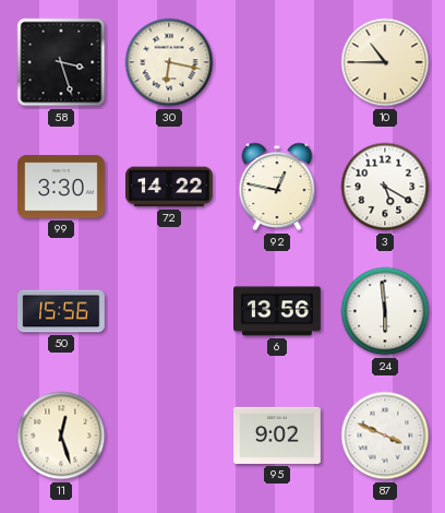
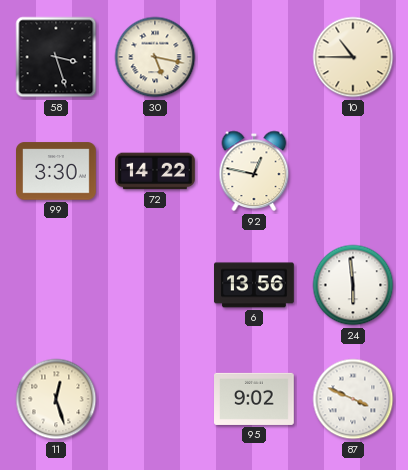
30: 6:17 -> 5:17
3: 5:20 -> none
50: 15:56 -> none
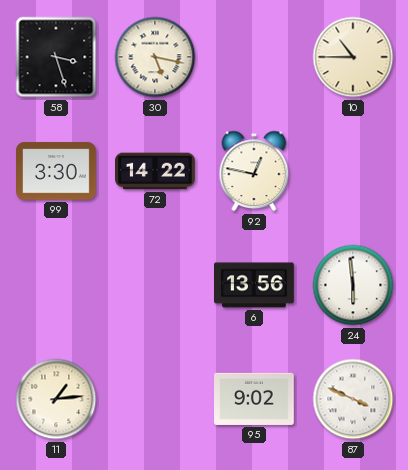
11: 12:27 -> 1:14
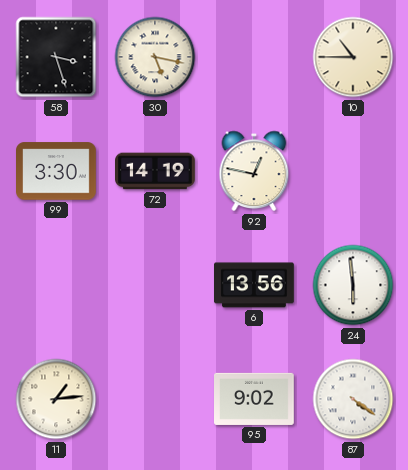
72: 14:22 -> 14:19
87: 3:49 -> 4:21
